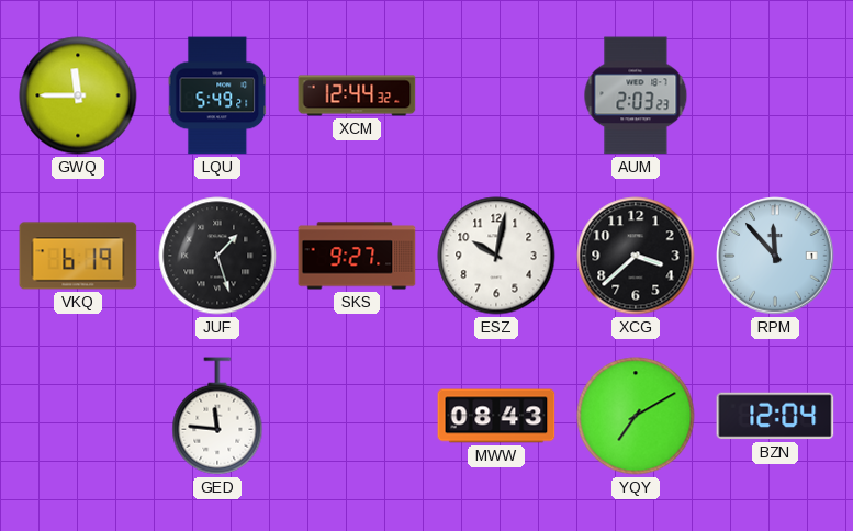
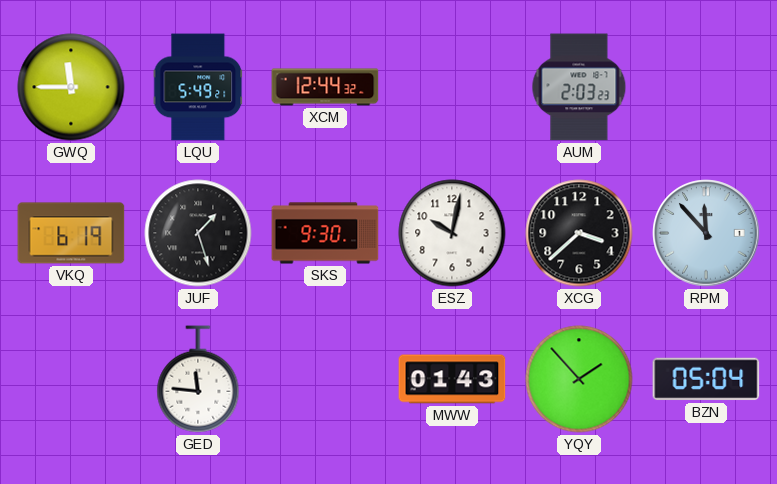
SKS: 9:27 -> 9:30
MWW: 08:43 -> 01:43
YQY: 7:10 -> 1:53
BZN: 12:04 -> 05:04
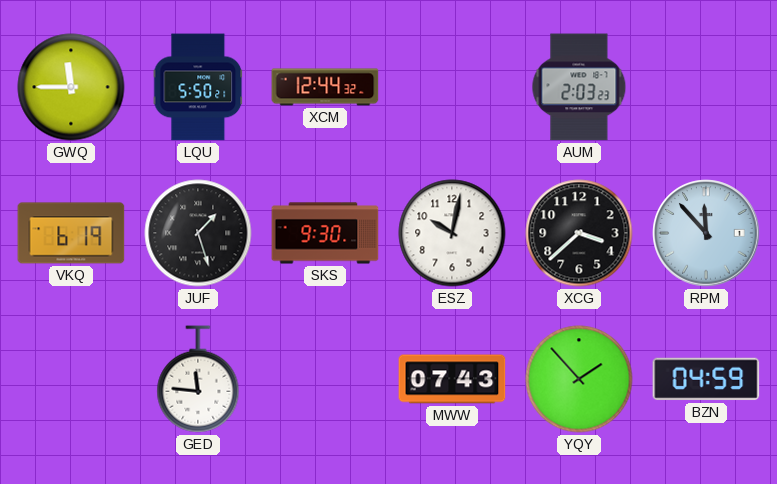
LQU: 5:49 -> 5:50
MWW: 01:43 -> 07:43
BZN: 05:04 -> 04:59
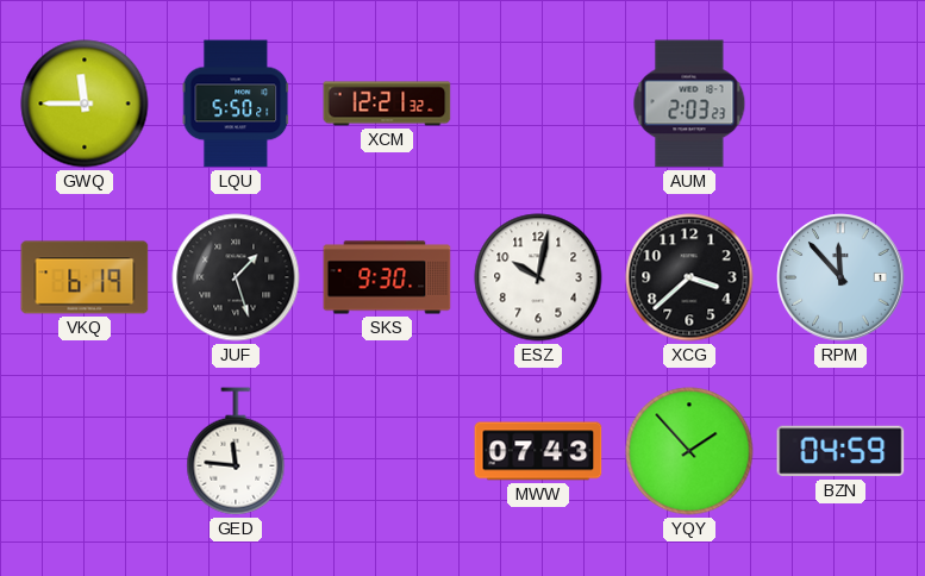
XCM: 12:44 -> 12:21
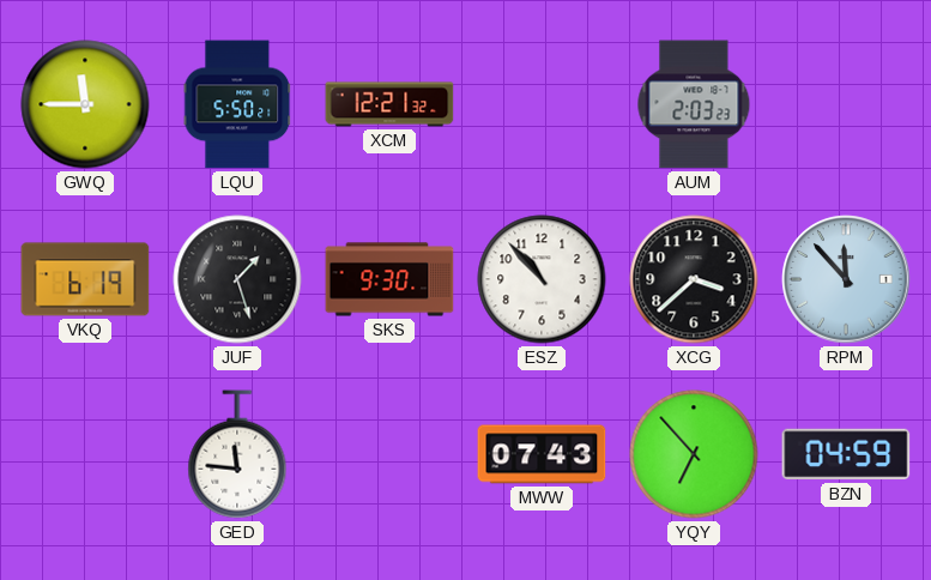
ESZ: 10:02 -> 10:53
YQY: 1:53 -> 6:53
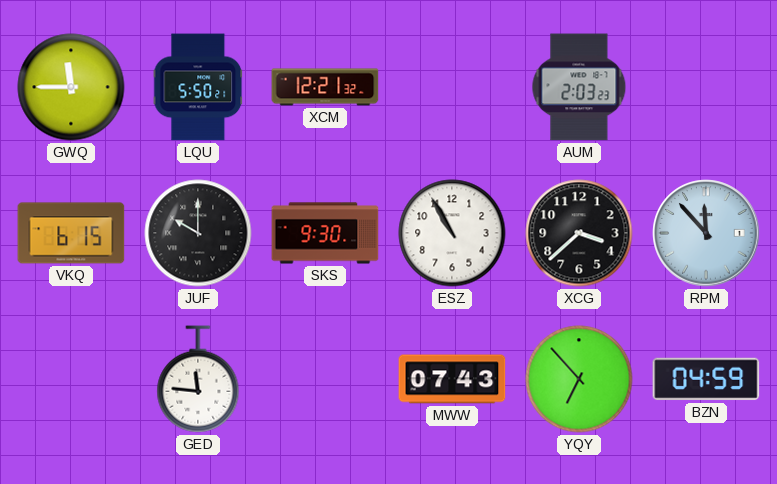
VKQ: 6:19 -> 6:15
JUF: 1:27 -> 10:00
ESZ: 10:53 -> 10:55
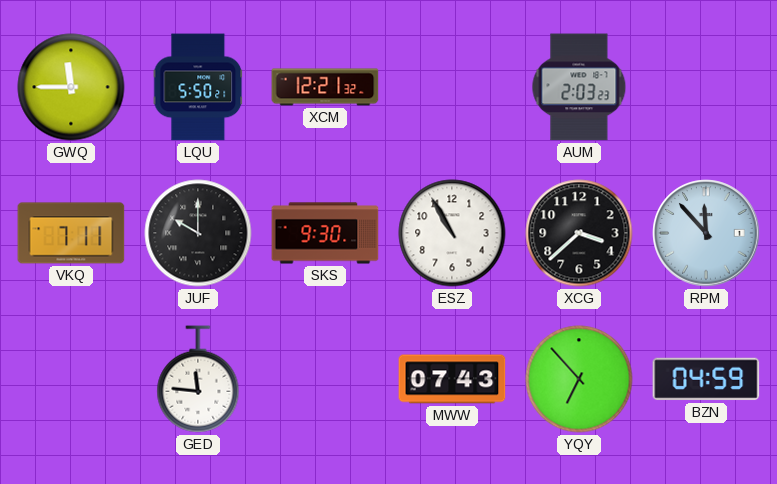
VKQ: 6:15 -> 7:11
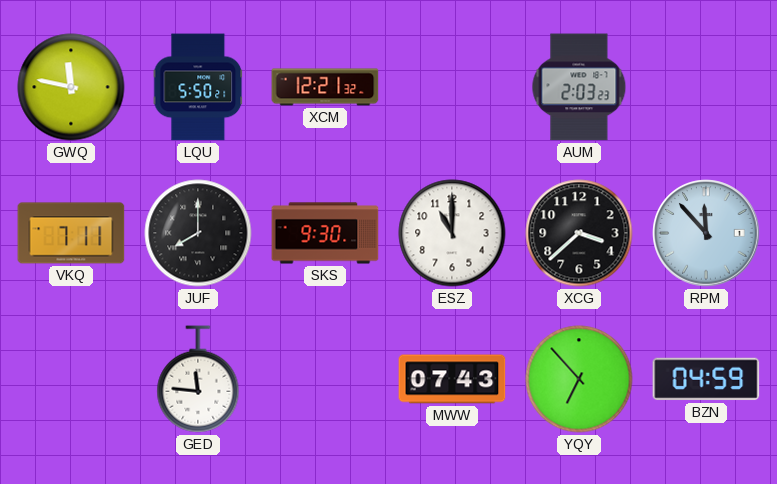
GWQ: 11:45 -> 11:47
JUF: 10:00 -> 8:00
ESZ: 10:55 -> 11:00
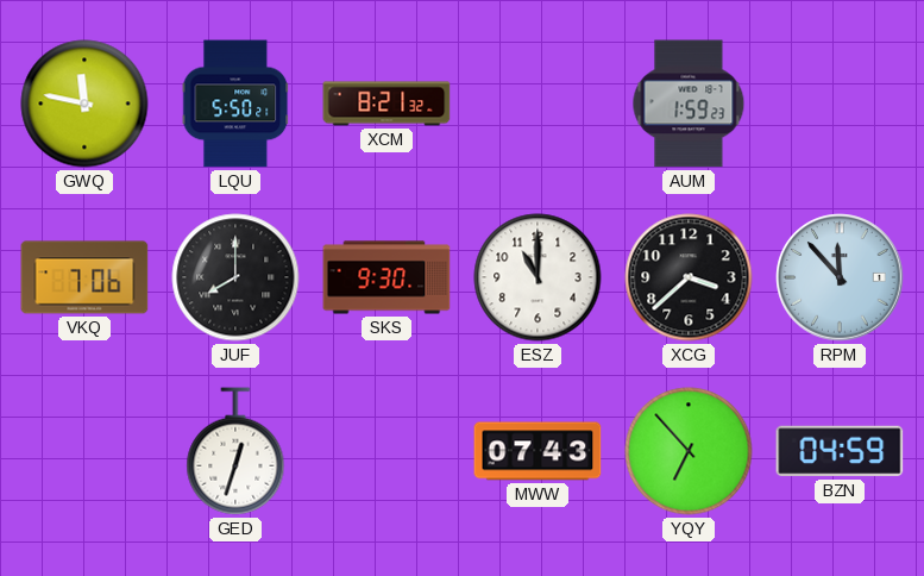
XCM: 12:21 -> 8:21
AUM: 2:03 -> 1:59
VKQ: 7:11 -> 7:06
GED: 11:46 -> 12:33
